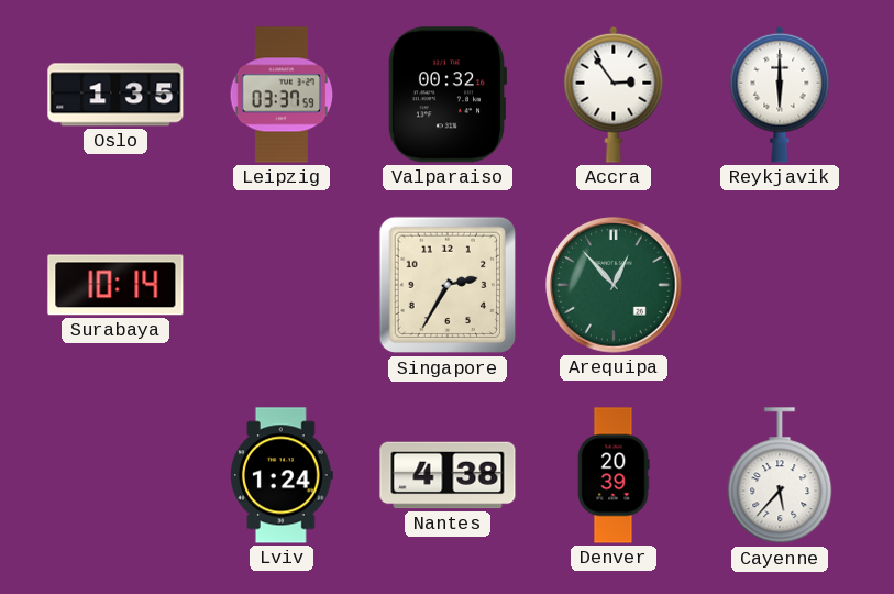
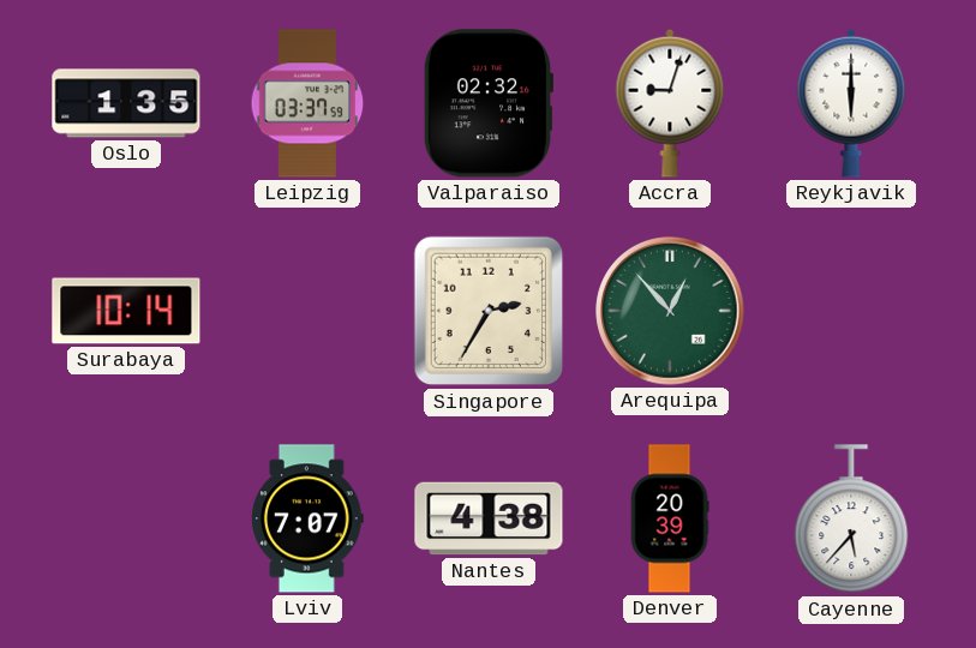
Valparaiso: 00:32 -> 02:32
Accra: 2:54 -> 9:03
Lviv: 1:24 -> 7:07
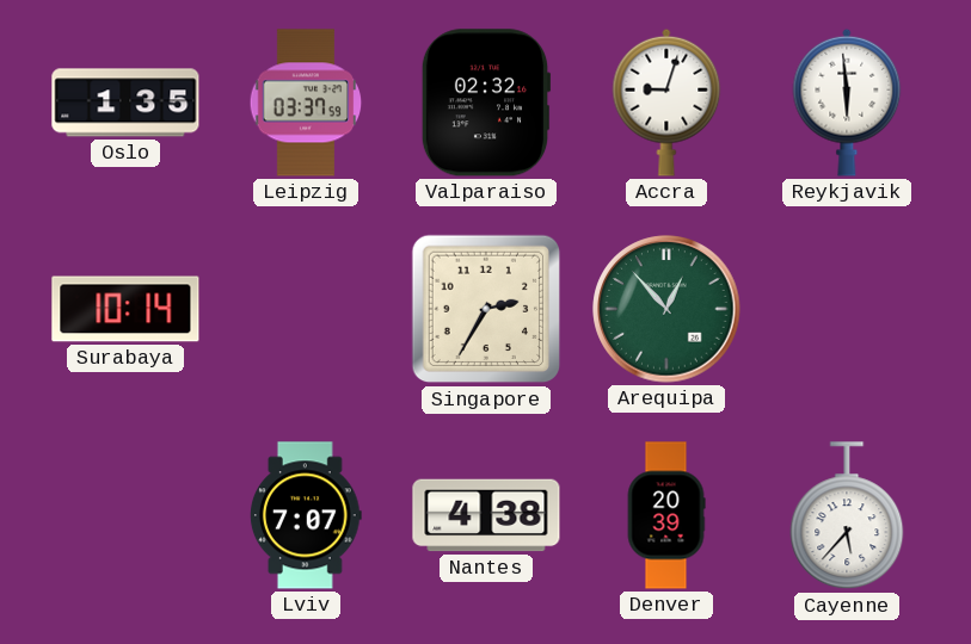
Reykjavik: 6:00 -> 5:59
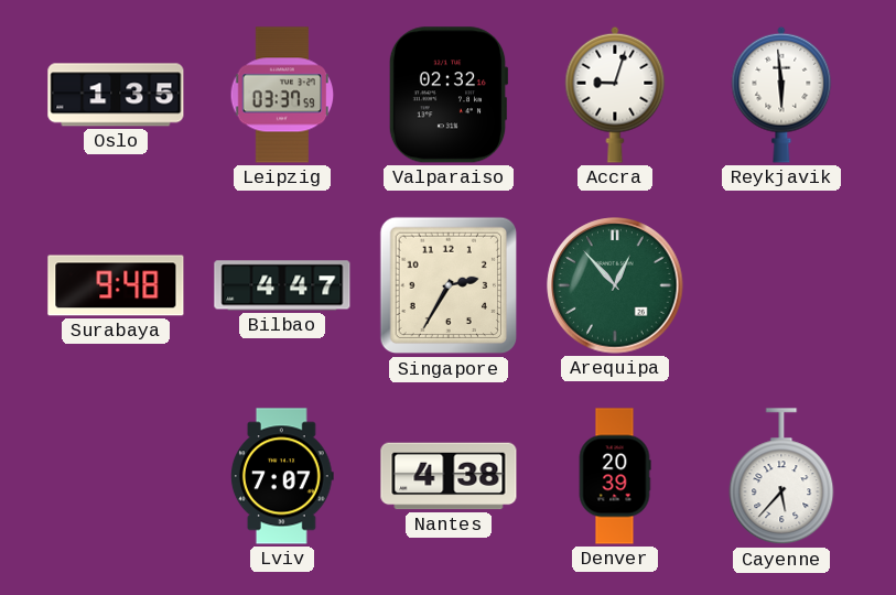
Surabaya: 10:14 -> 9:48
Bilbao: none -> 4:47
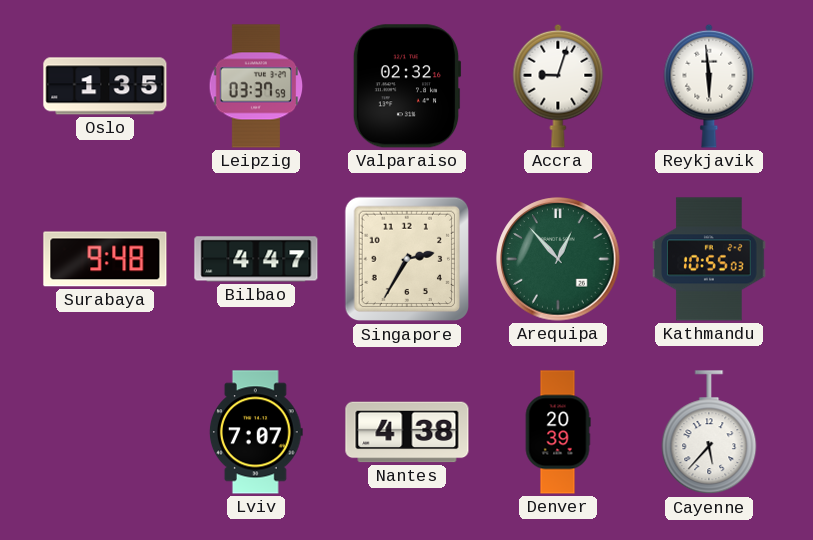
Kathmandu: none -> 10:55
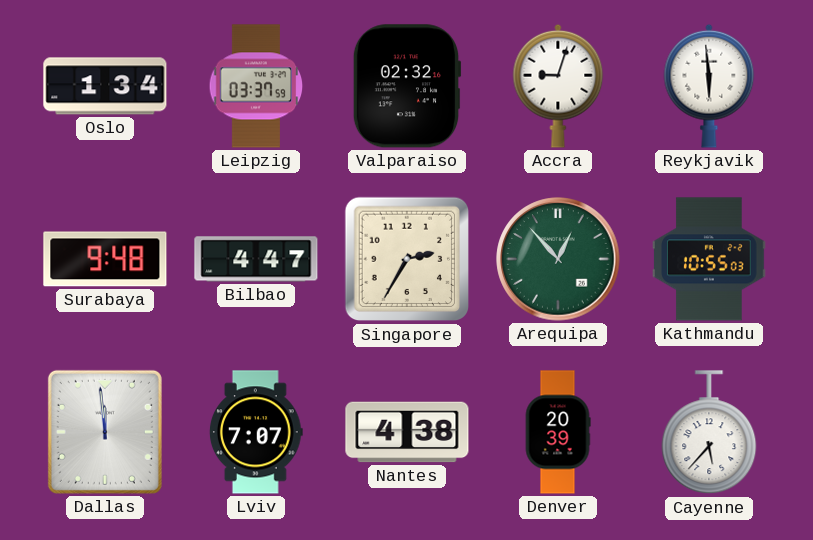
Oslo: 1:35 -> 1:34
Dallas: none -> 11:59
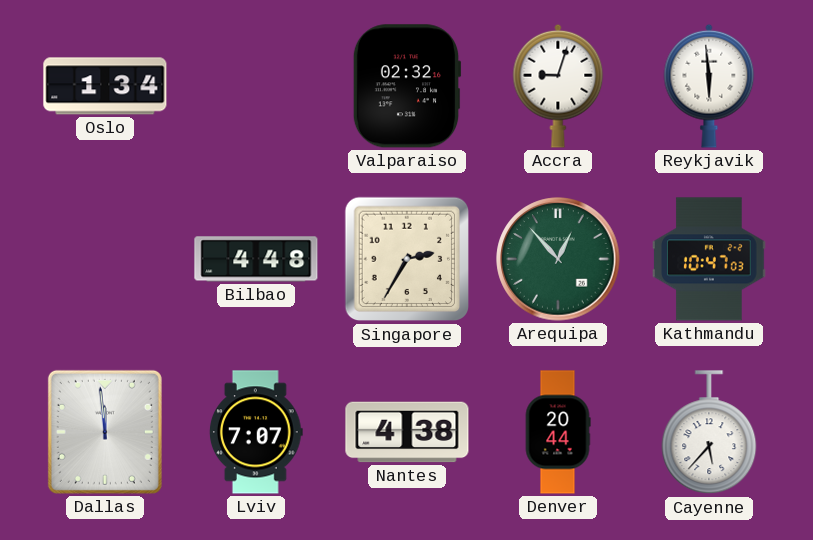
Leipzig: 03:37 -> none
Surabaya: 9:48 -> none
Bilbao: 4:47 -> 4:48
Kathmandu: 10:55 -> 10:47
Denver: 20:39 -> 20:44
